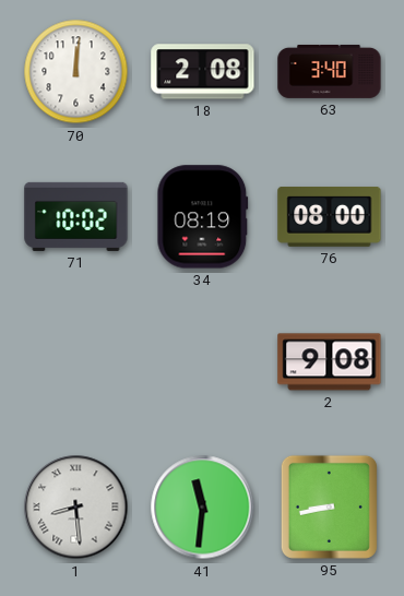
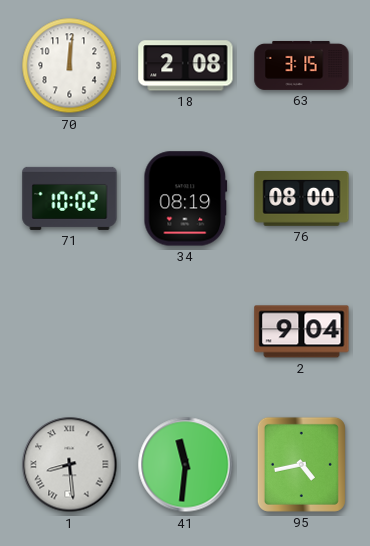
63: 3:40 -> 3:15
2: 9:08 -> 9:04
95: 8:43 -> 4:43
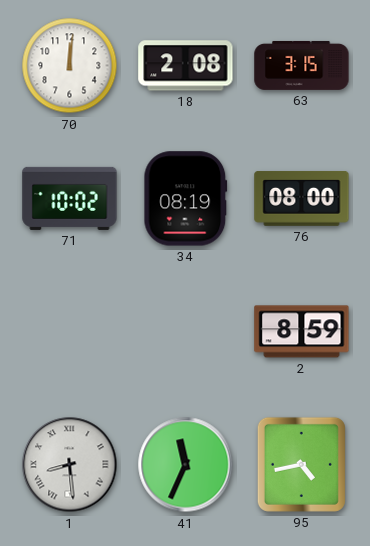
2: 9:04 -> 8:59
41: 11:31 -> 11:34
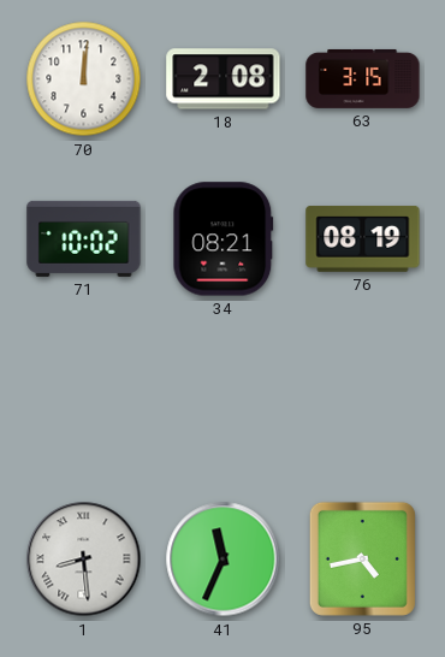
34: 08:19 -> 08:21
76: 08:00 -> 08:19
2: 8:59 -> none
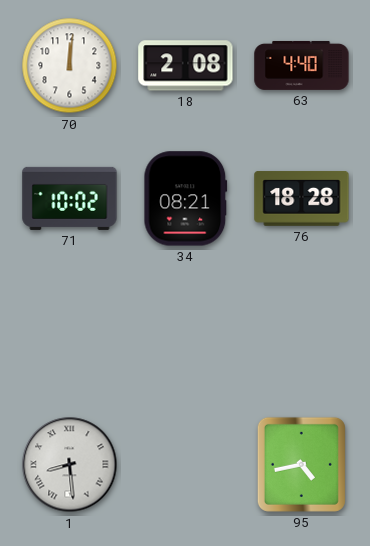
63: 3:15 -> 4:40
76: 08:19 -> 18:28
41: 11:34 -> none
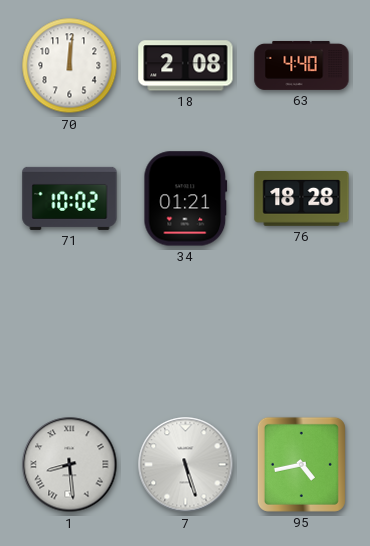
34: 08:21 -> 01:21
7: none -> 5:27
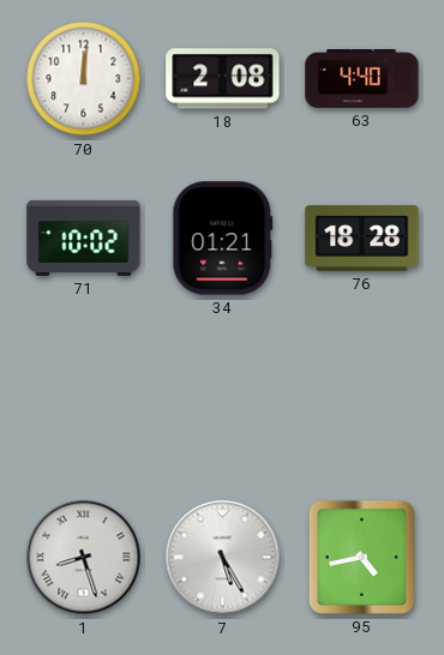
1: 8:29 -> 8:27
7: 5:27 -> 5:25
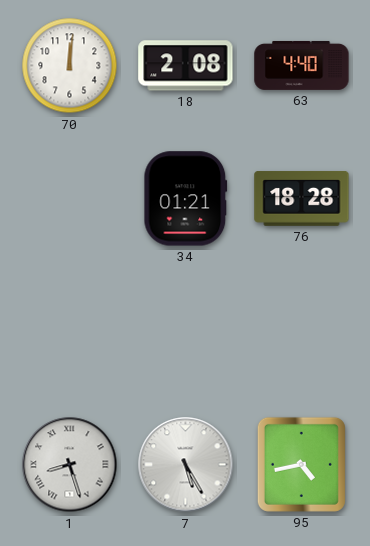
71: 10:02 -> none
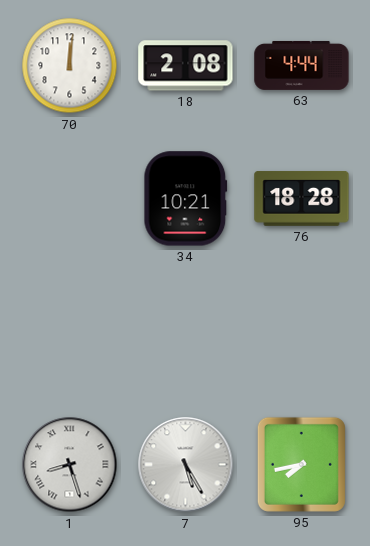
63: 4:40 -> 4:44
34: 01:21 -> 10:21
95: 4:43 -> 7:43
